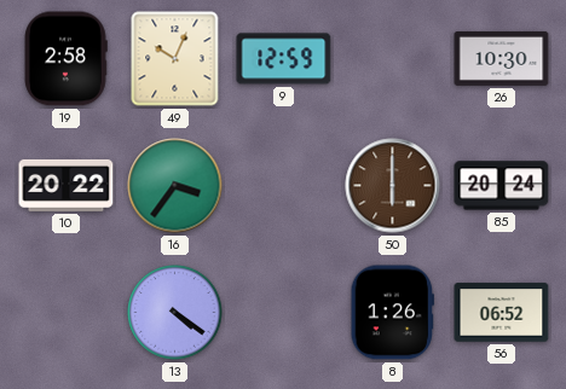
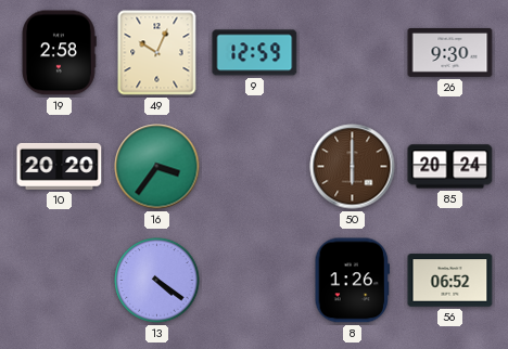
26: 10:30 -> 9:30
10: 20:22 -> 20:20
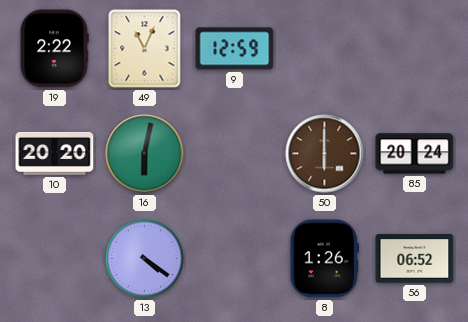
19: 2:58 -> 2:22
49: 10:04 -> 11:04
26: 9:30 -> none
16: 3:36 -> 6:02
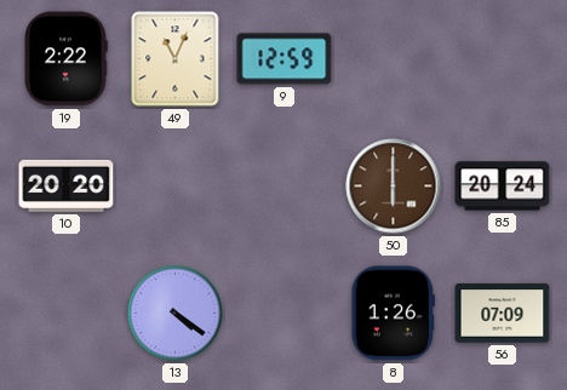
16: 6:02 -> none
56: 06:52 -> 07:09
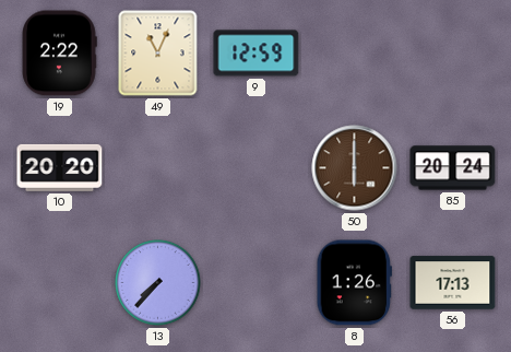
13: 4:21 -> 7:37
56: 07:09 -> 17:13
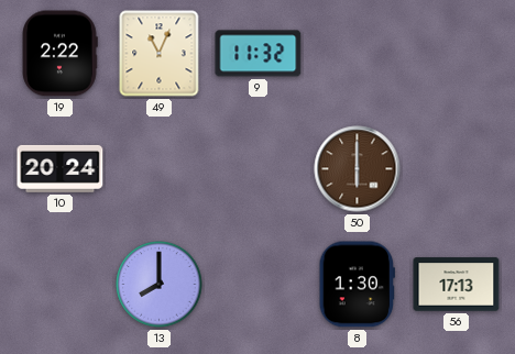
9: 12:59 -> 11:32
10: 20:20 -> 20:24
85: 20:24 -> none
13: 7:37 -> 8:00
8: 1:26 -> 1:30
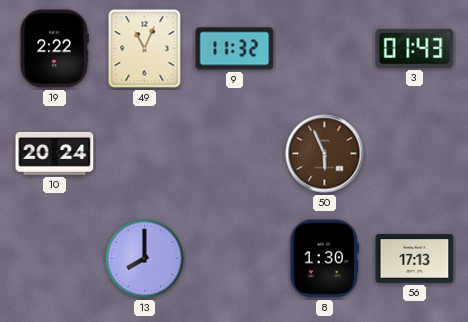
3: none -> 01:43
50: 6:00 -> 5:56
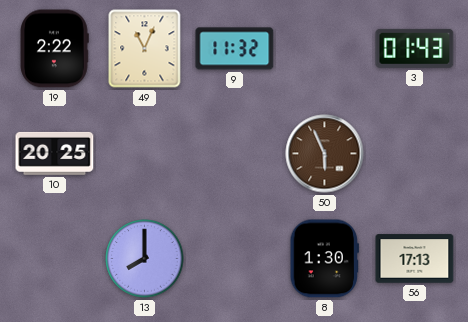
10: 20:24 -> 20:25
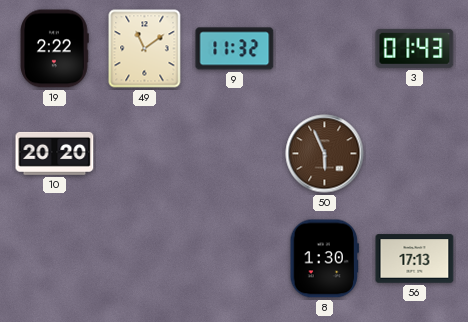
49: 11:04 -> 11:09
10: 20:25 -> 20:20
13: 8:00 -> none
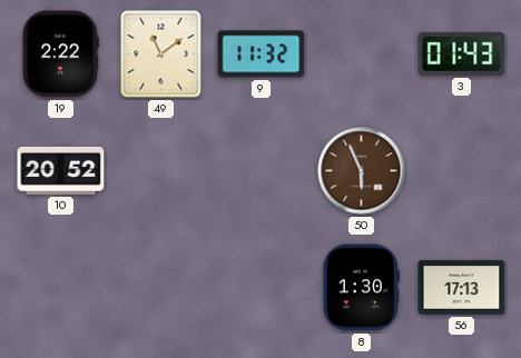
10: 20:20 -> 20:52
